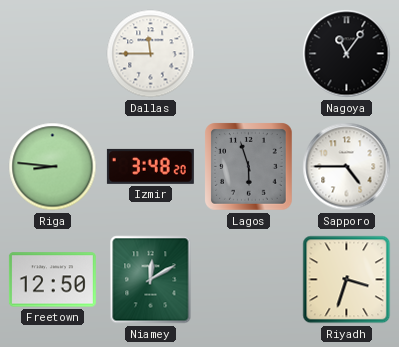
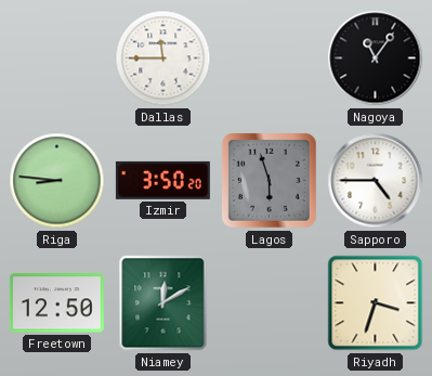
Izmir: 3:48 -> 3:50
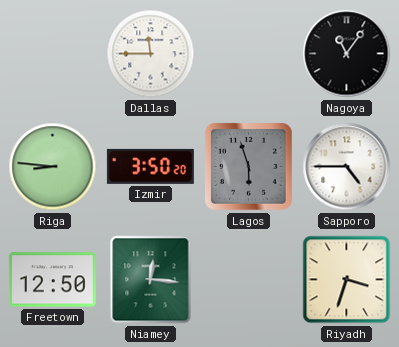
Niamey: 12:10 -> 12:16
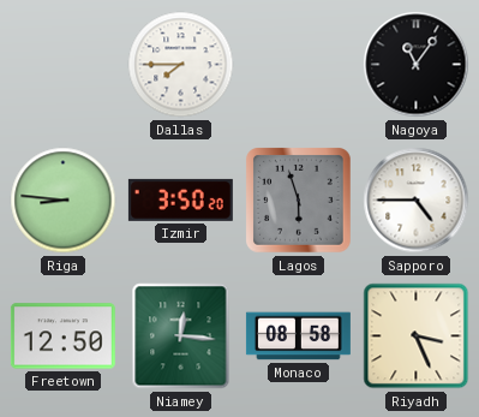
Dallas: 11:45 -> 7:45
Monaco: none -> 08:58
Riyadh: 3:33 -> 3:26
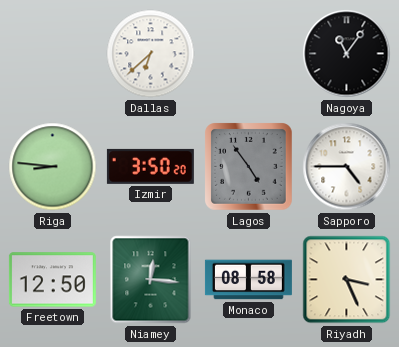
Dallas: 7:45 -> 6:38
Lagos: 5:57 -> 4:54
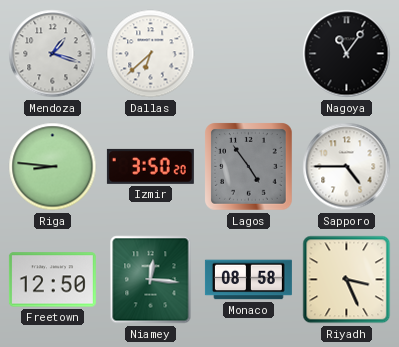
Mendoza: none -> 1:18
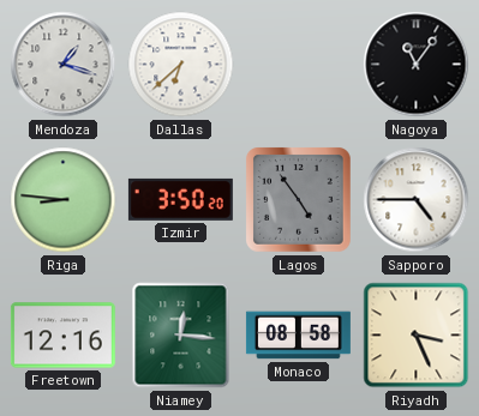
Freetown: 12:50 -> 12:16
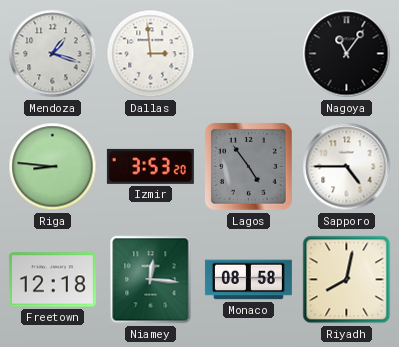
Dallas: 6:38 -> 2:59
Izmir: 3:50 -> 3:53
Freetown: 12:16 -> 12:18
Riyadh: 3:26 -> 8:02
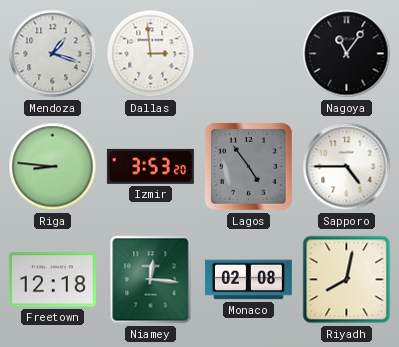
Monaco: 08:58 -> 02:08
